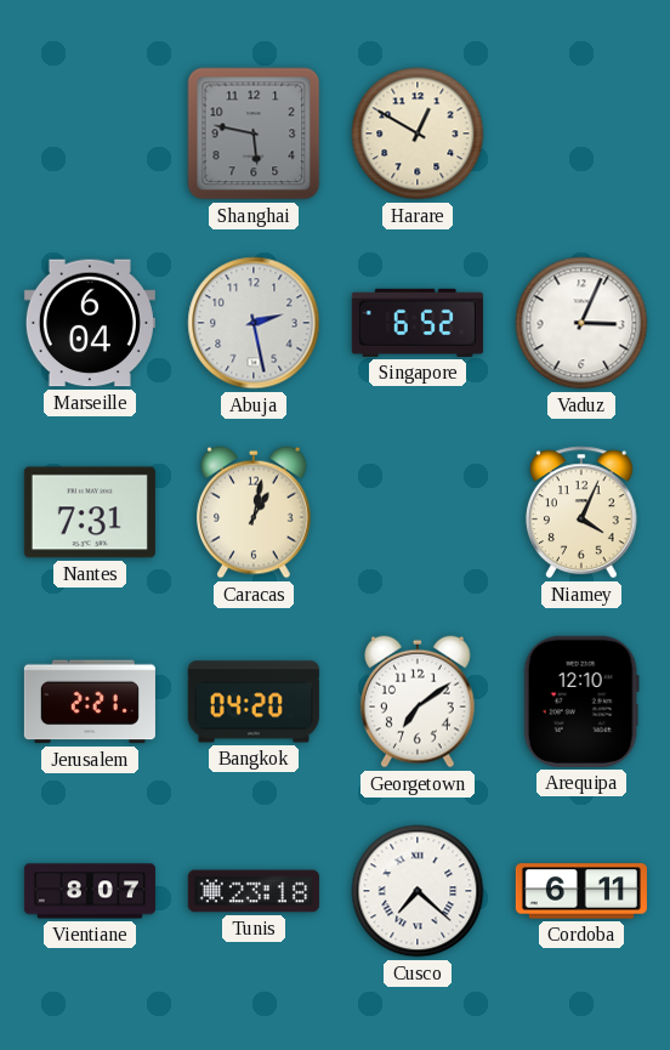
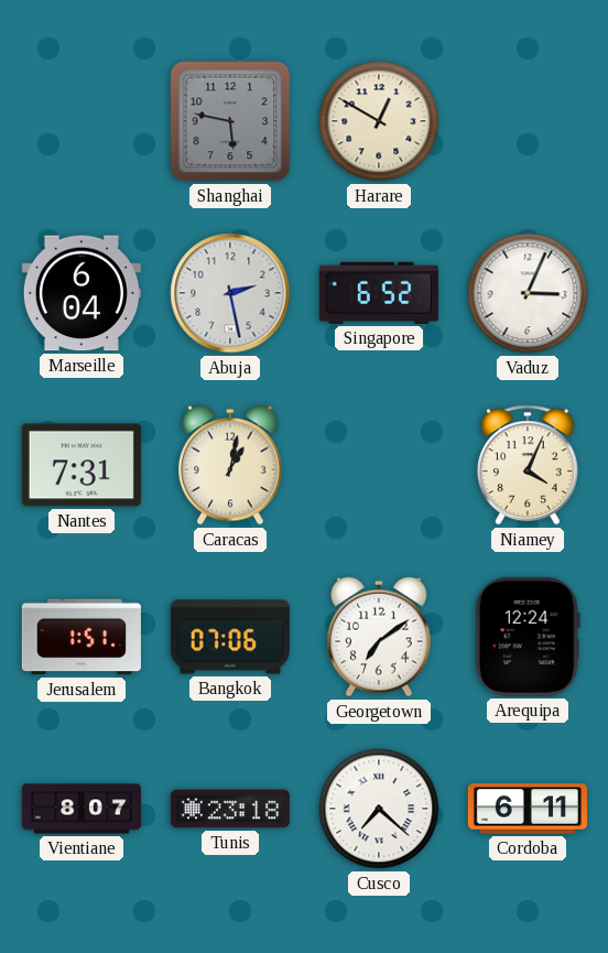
Jerusalem: 2:21 -> 1:51
Bangkok: 04:20 -> 07:06
Arequipa: 12:10 -> 12:24
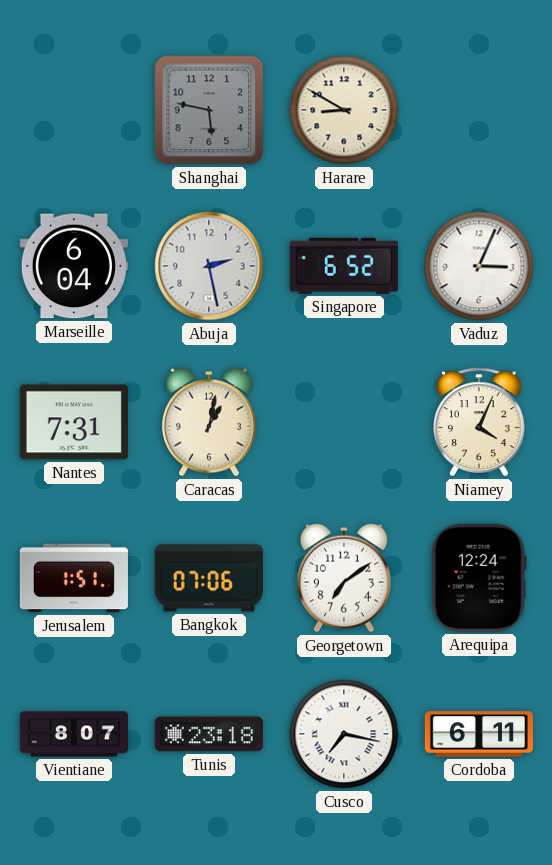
Harare: 12:50 -> 8:50
Cusco: 7:22 -> 7:17
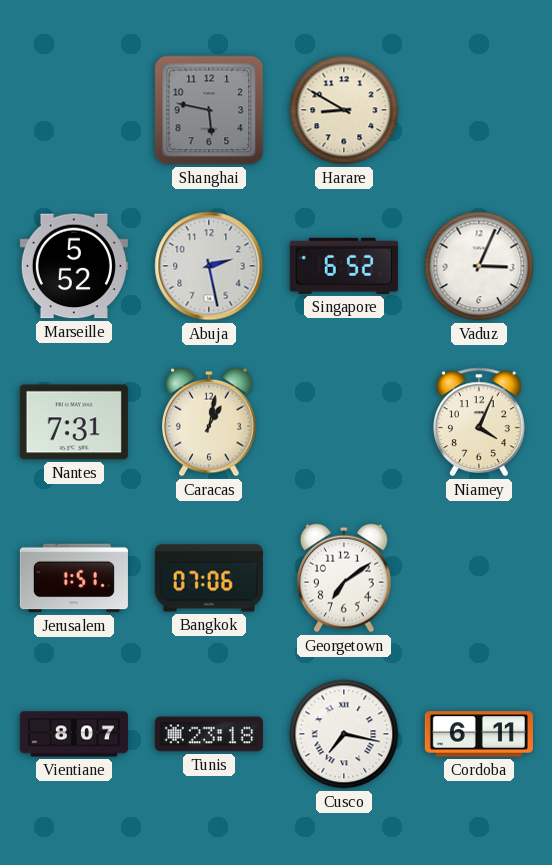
Marseille: 6:04 -> 5:52
Arequipa: 12:24 -> none
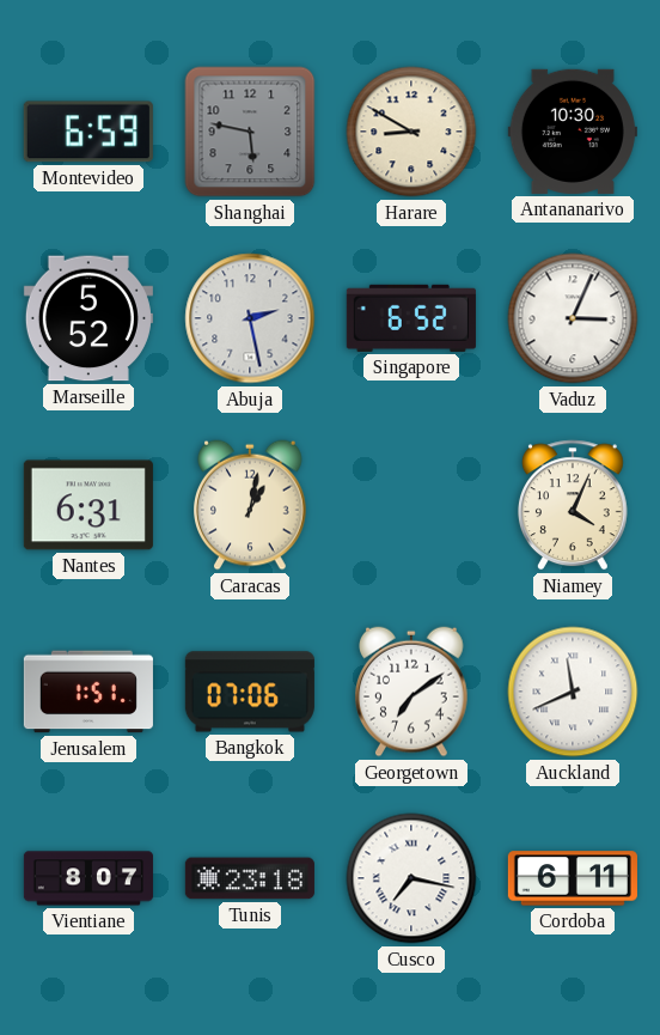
Montevideo: none -> 6:59
Antananarivo: none -> 10:30
Nantes: 7:31 -> 6:31
Auckland: none -> 11:41
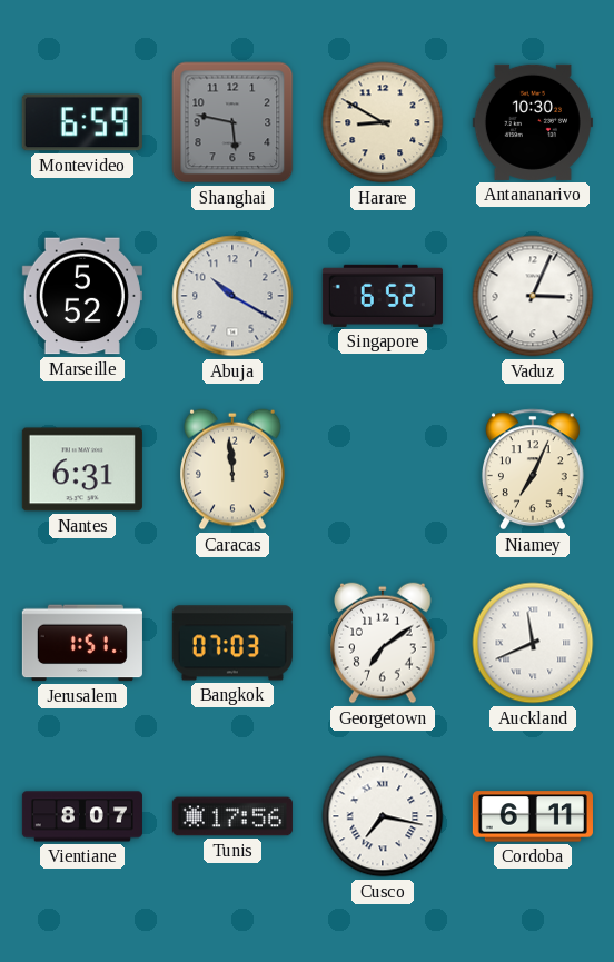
Abuja: 2:28 -> 10:20
Caracas: 1:02 -> 11:59
Niamey: 4:04 -> 7:04
Bangkok: 07:06 -> 07:03
Tunis: 23:18 -> 17:56
